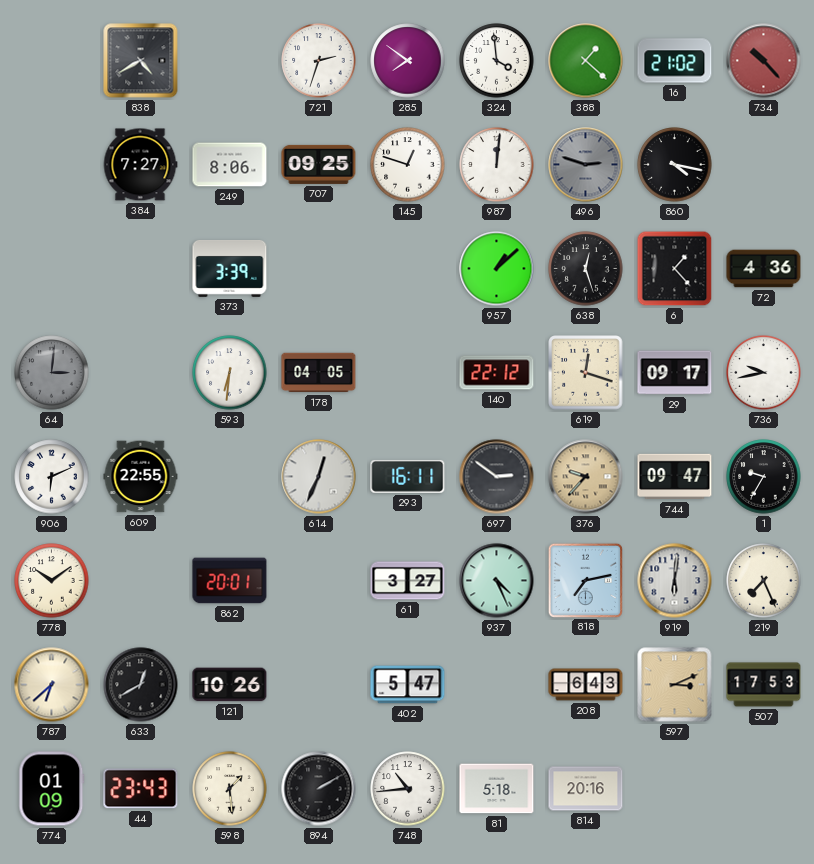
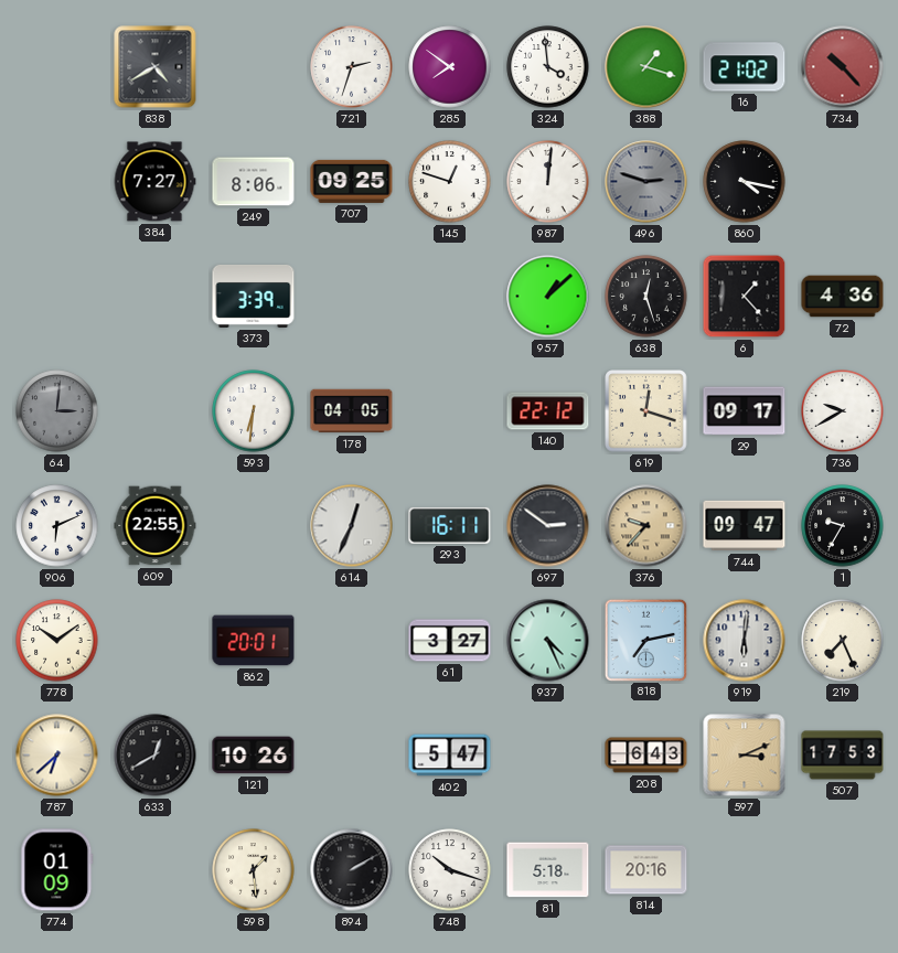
388: 1:22 -> 1:18
736: 9:43 -> 9:40
44: 23:43 -> none
748: 10:44 -> 10:18
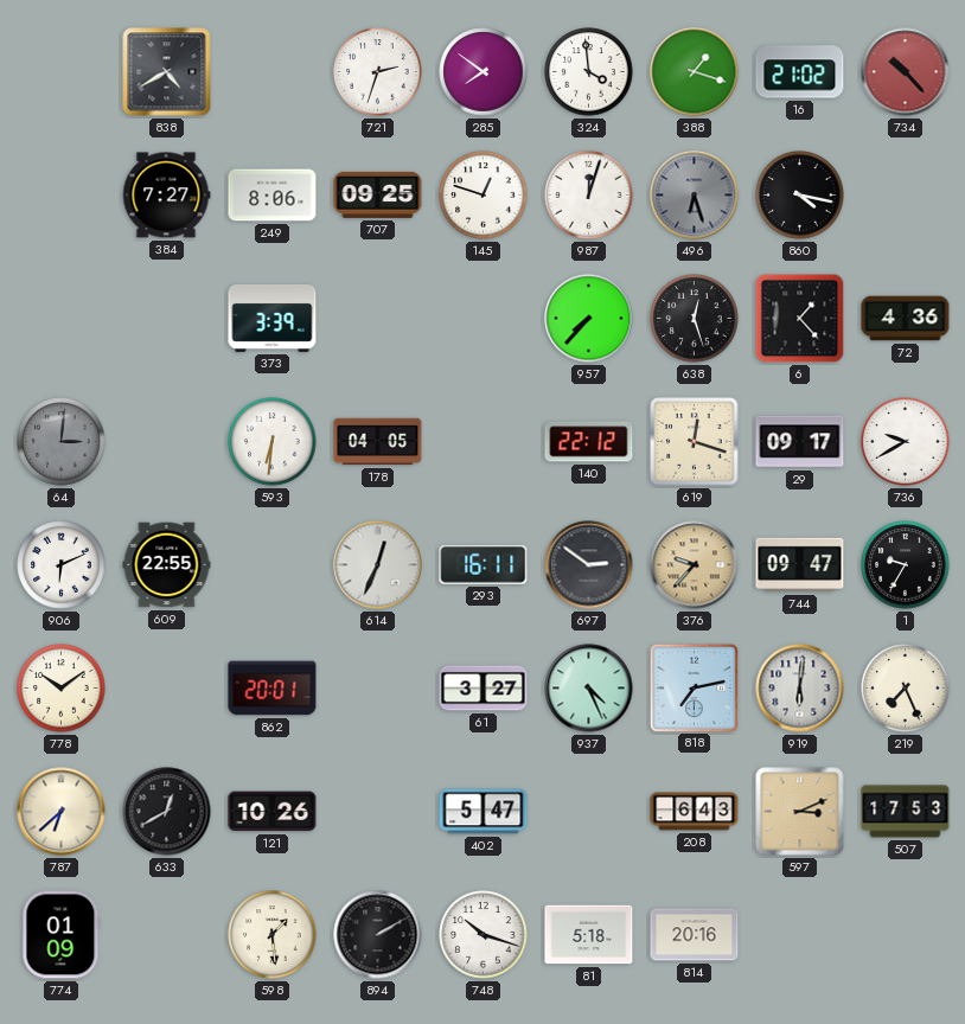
987: 12:01 -> 12:03
496: 2:48 -> 6:27
957: 1:08 -> 7:37
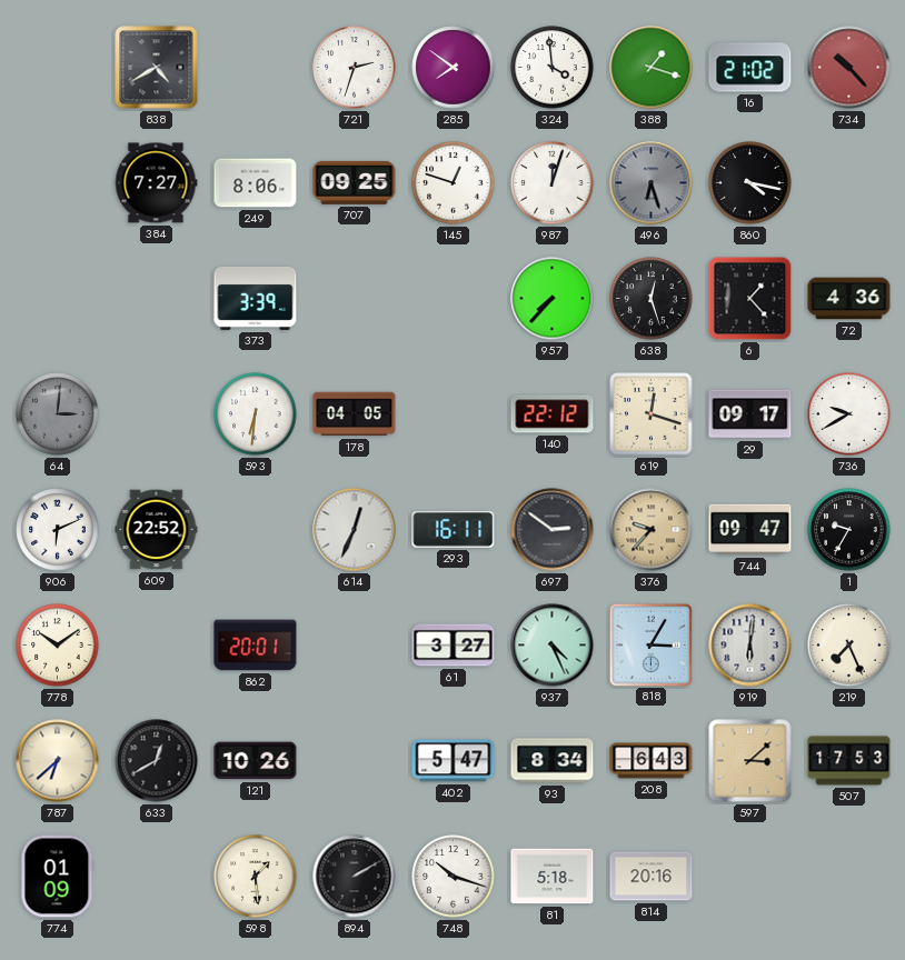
609: 22:55 -> 22:52
818: 7:13 -> 3:05
93: none -> 8:34
597: 3:11 -> 3:08
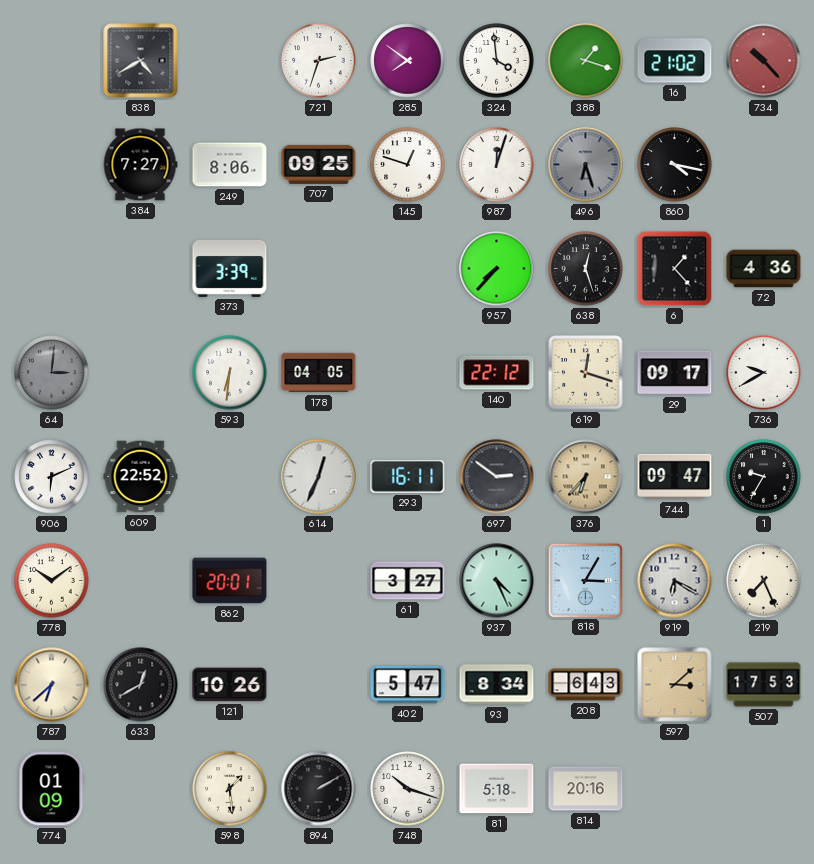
376: 9:37 -> 6:37
919: 6:01 -> 6:20
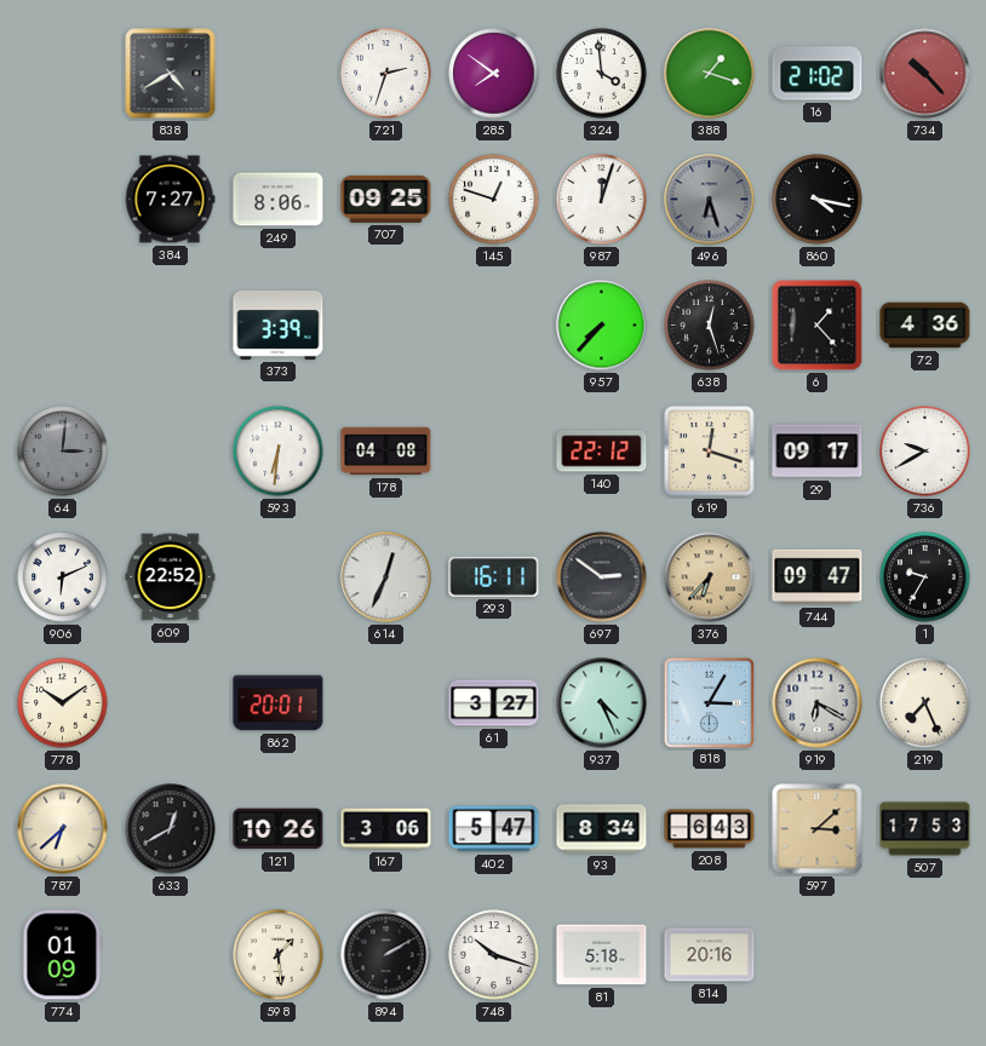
178: 04:05 -> 04:08
167: none -> 3:06
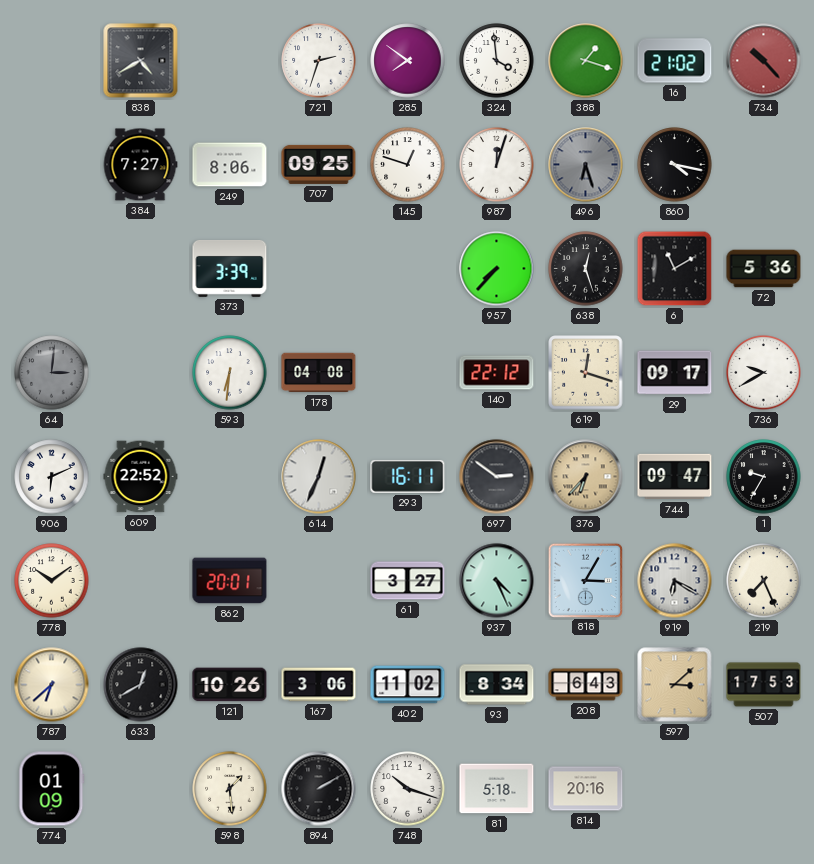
6: 1:23 -> 11:10
72: 4:36 -> 5:36
402: 5:47 -> 11:02
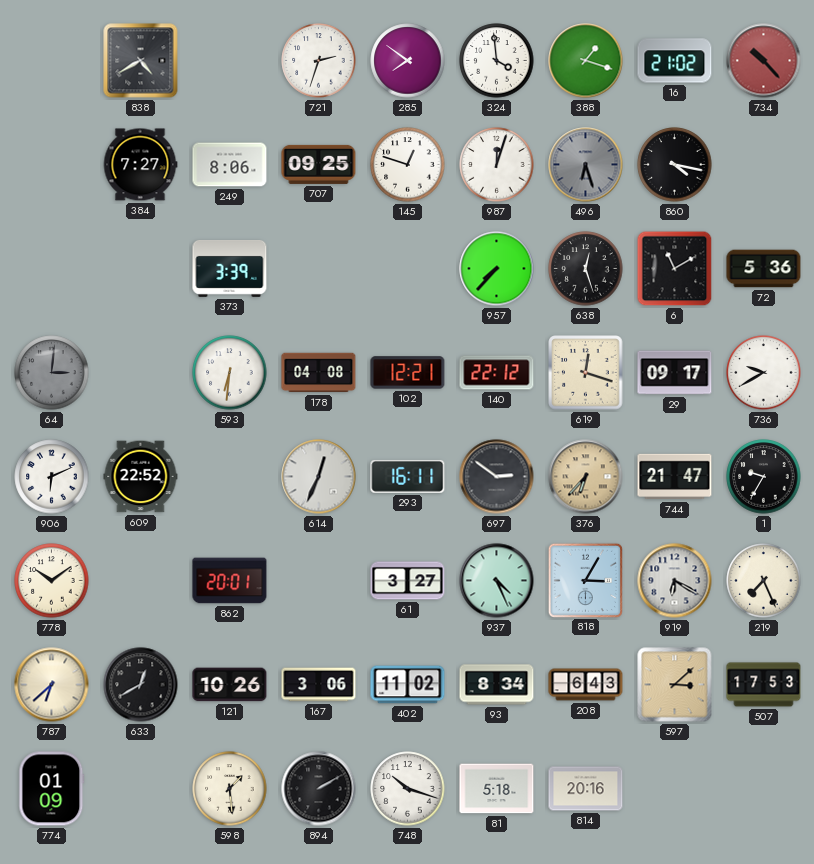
102: none -> 12:21
744: 09:47 -> 21:47
